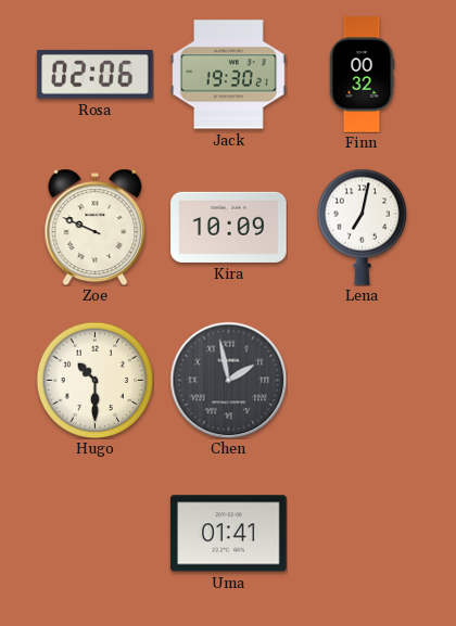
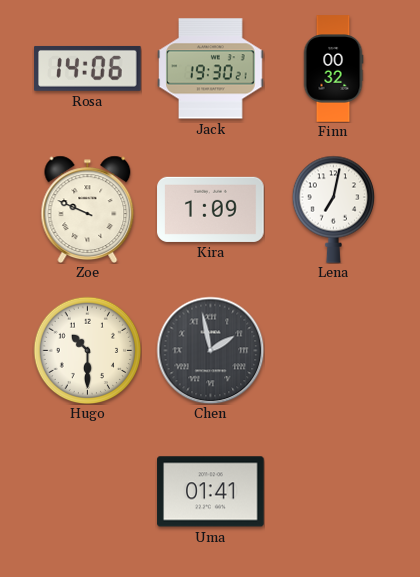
Rosa: 02:06 -> 14:06
Kira: 10:09 -> 1:09
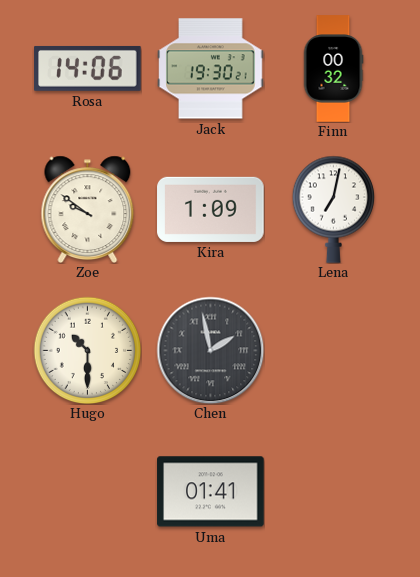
Zoe: 9:49 -> 9:51
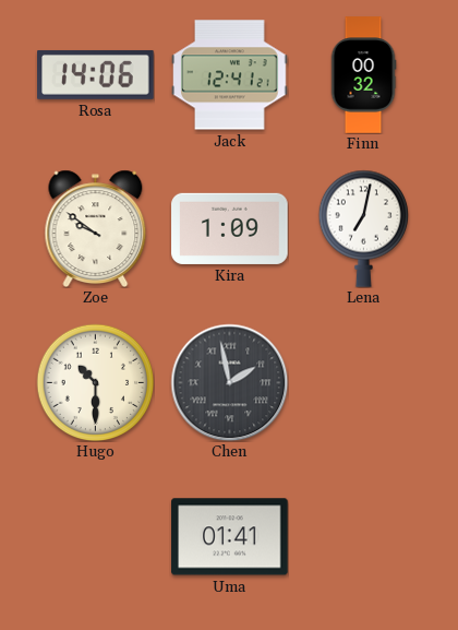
Jack: 19:30 -> 12:41
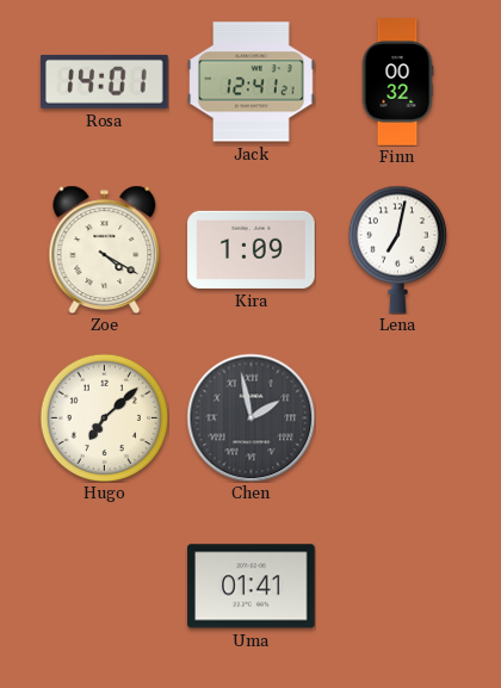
Rosa: 14:06 -> 14:01
Zoe: 9:51 -> 4:20
Hugo: 10:30 -> 7:08
